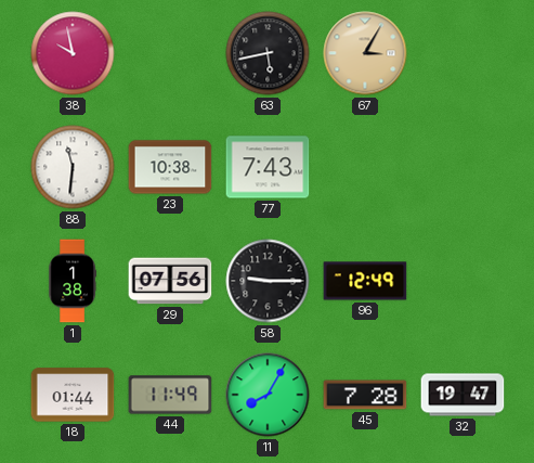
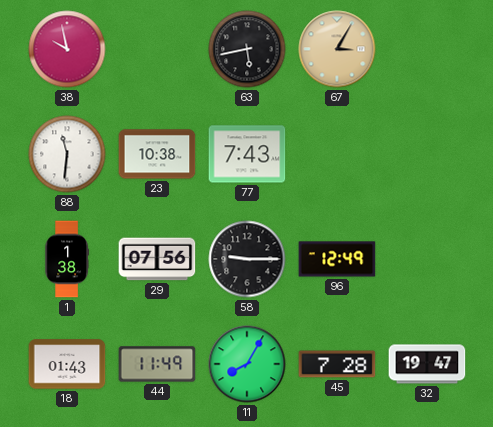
18: 01:44 -> 01:43
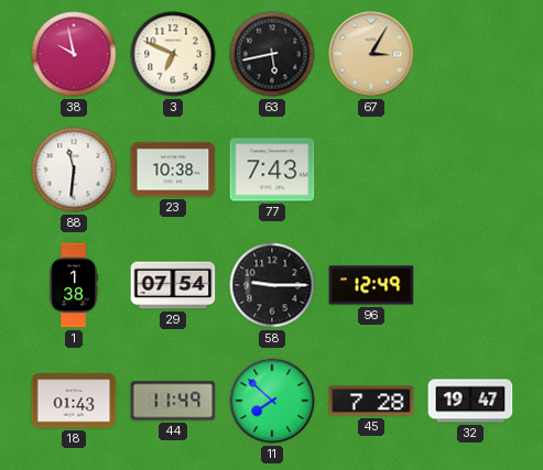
3: none -> 6:49
29: 07:56 -> 07:54
11: 8:05 -> 7:52
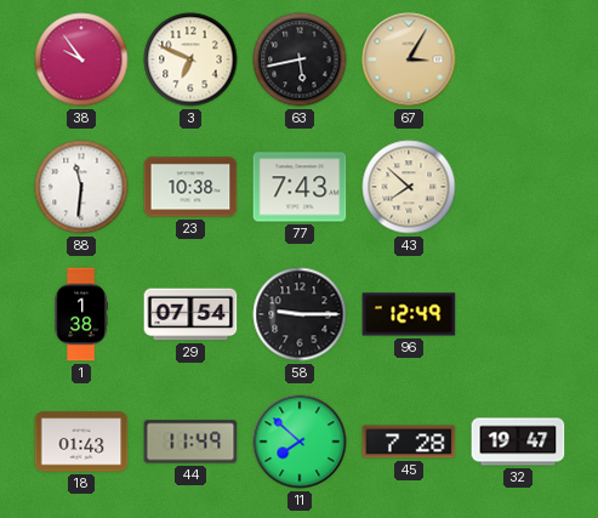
38: 9:58 -> 9:54
43: none -> 7:52
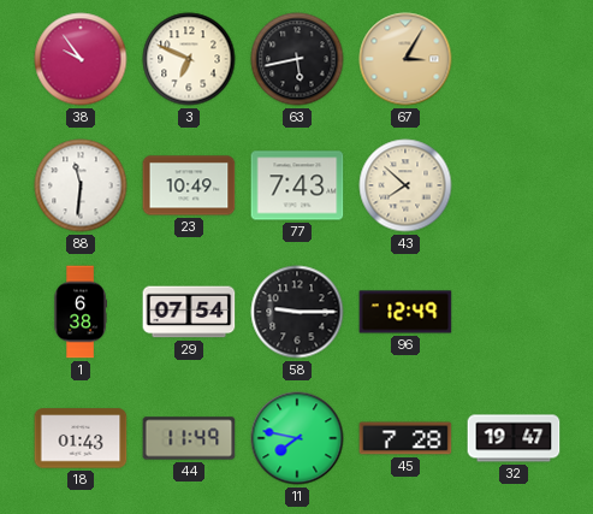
23: 10:38 -> 10:49
1: 1:38 -> 6:38
11: 7:52 -> 7:47
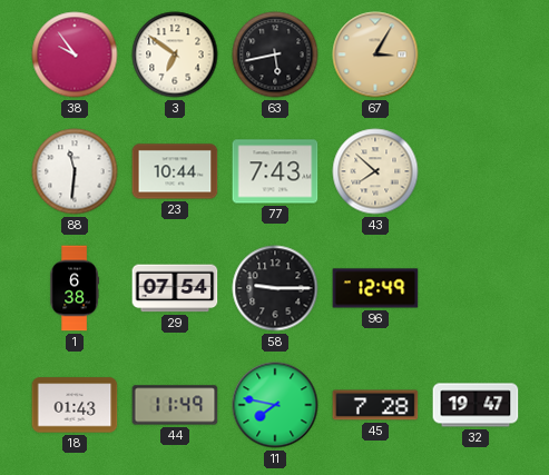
3: 6:49 -> 6:51
23: 10:49 -> 10:44
